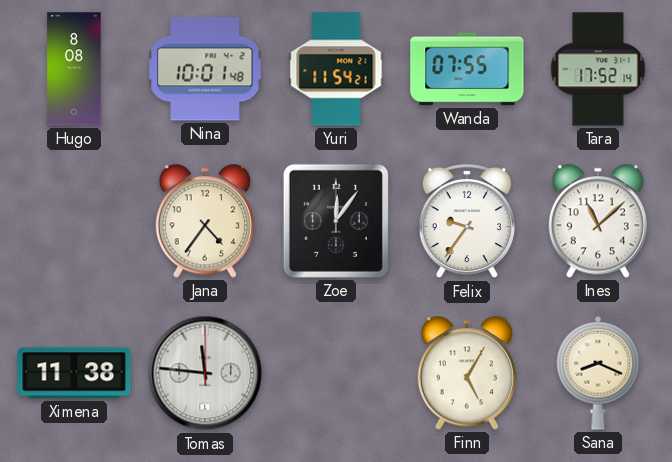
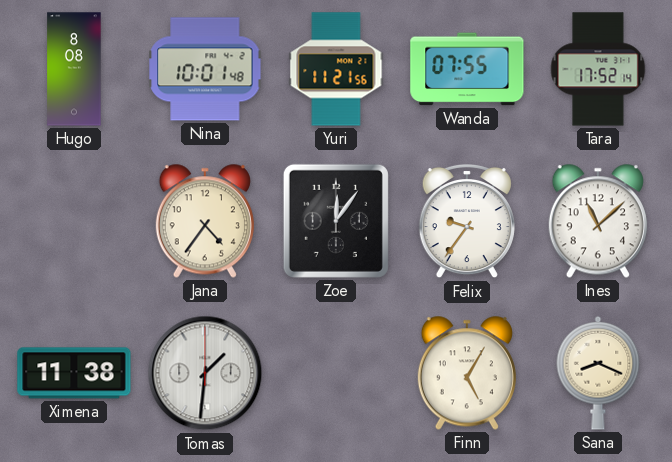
Yuri: 11:54 -> 11:21
Tomas: 11:46 -> 1:31
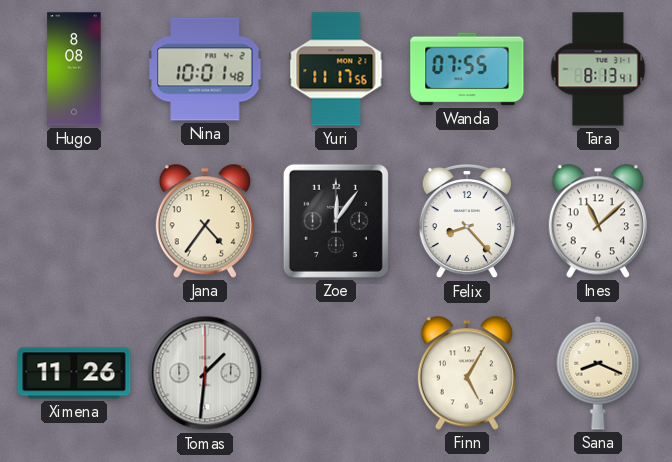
Yuri: 11:21 -> 11:17
Tara: 17:52 -> 8:13
Felix: 9:36 -> 8:23
Ximena: 11:38 -> 11:26
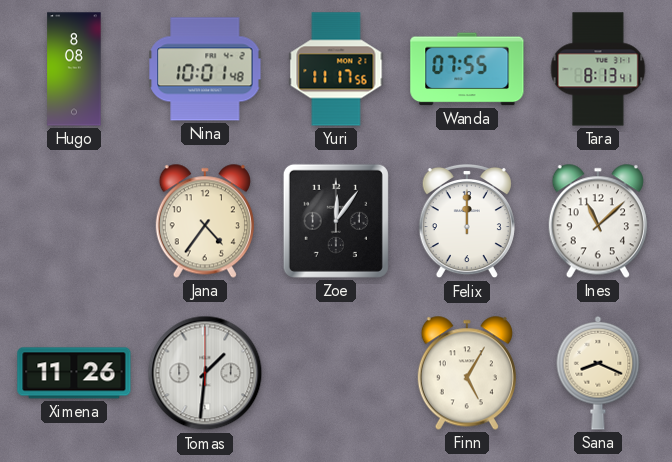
Felix: 8:23 -> 12:00
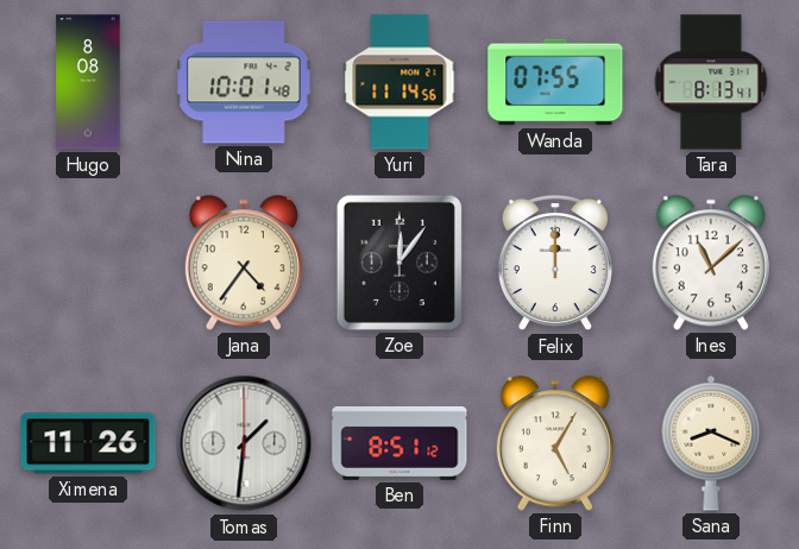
Yuri: 11:17 -> 11:14
Ben: none -> 8:51
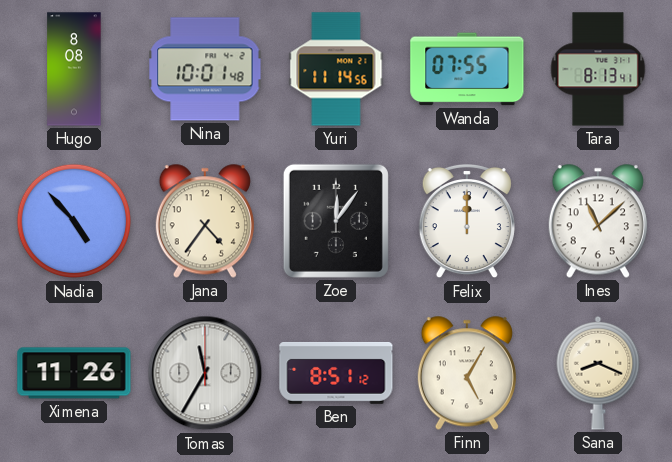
Nadia: none -> 4:53
Tomas: 1:31 -> 11:35
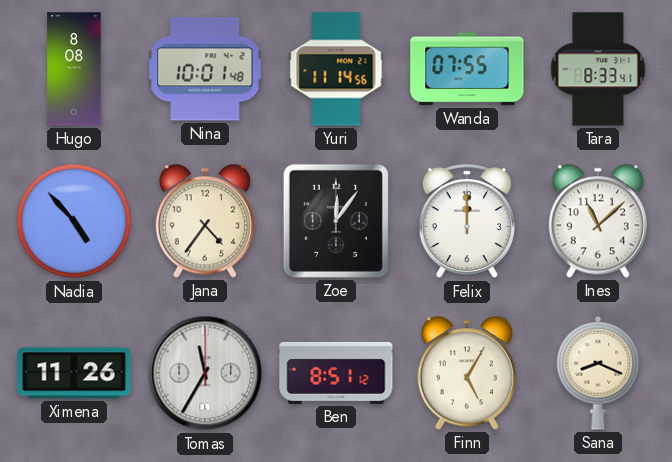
Tara: 8:13 -> 8:33
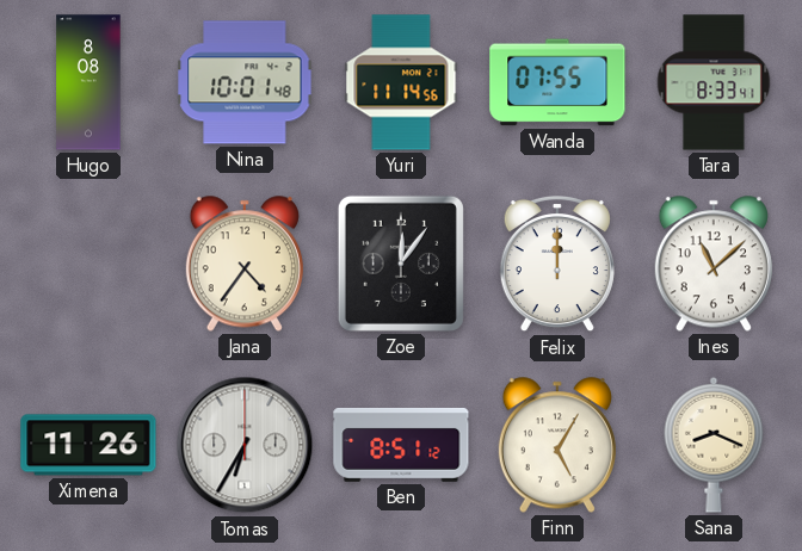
Nadia: 4:53 -> none
Tomas: 11:35 -> 6:35
